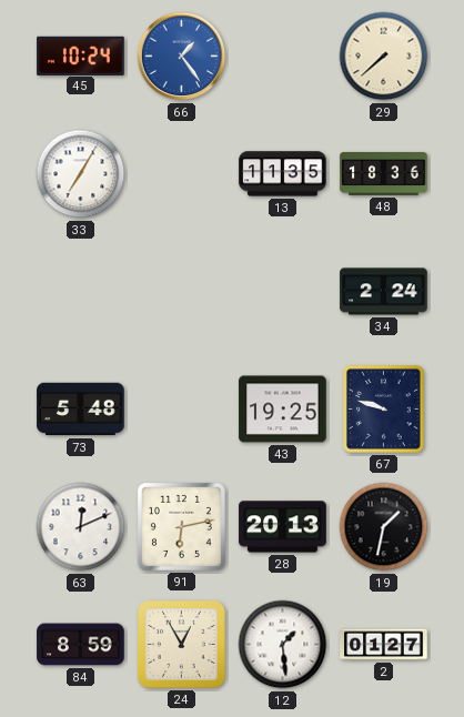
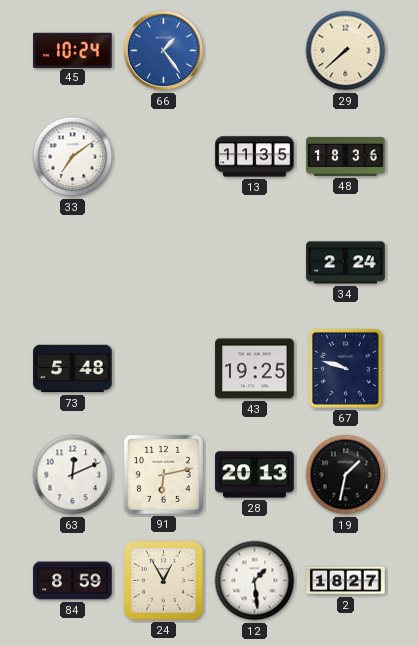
33: 7:05 -> 7:09
2: 01:27 -> 18:27
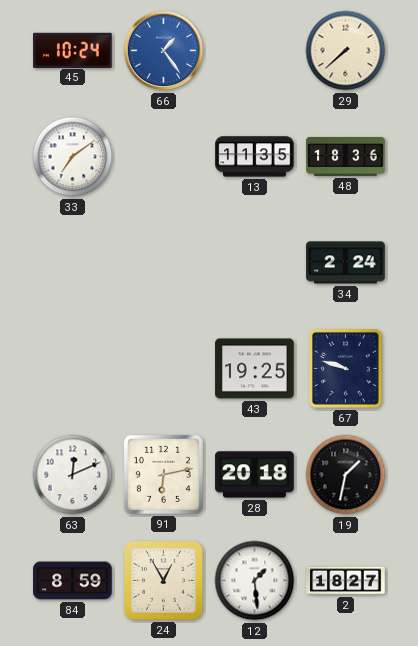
73: 5:48 -> none
28: 20:13 -> 20:18
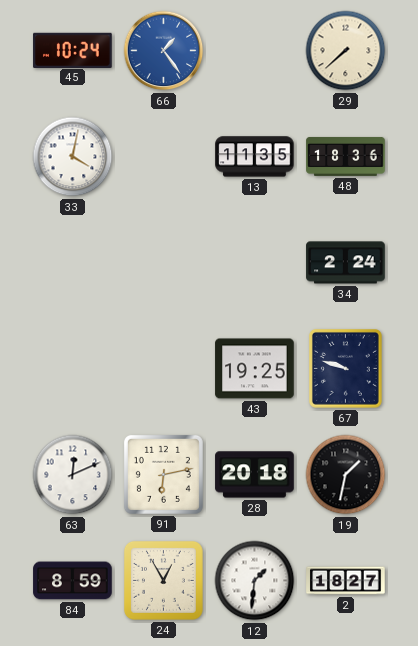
33: 7:09 -> 4:02
12: 1:29 -> 1:31
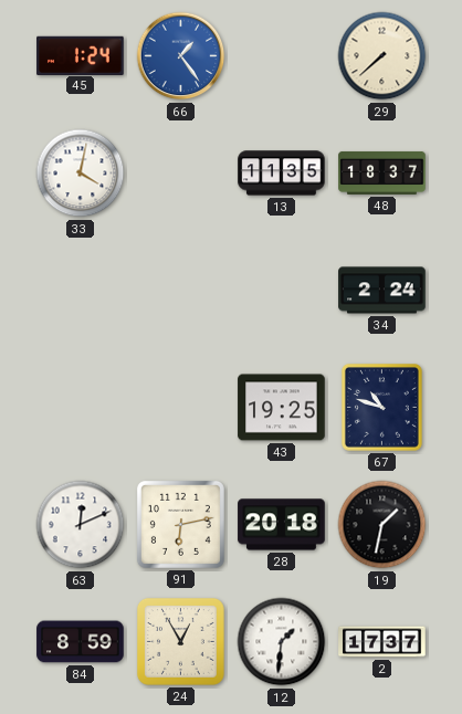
45: 10:24 -> 1:24
48: 18:36 -> 18:37
67: 9:48 -> 10:48
2: 18:27 -> 17:37
